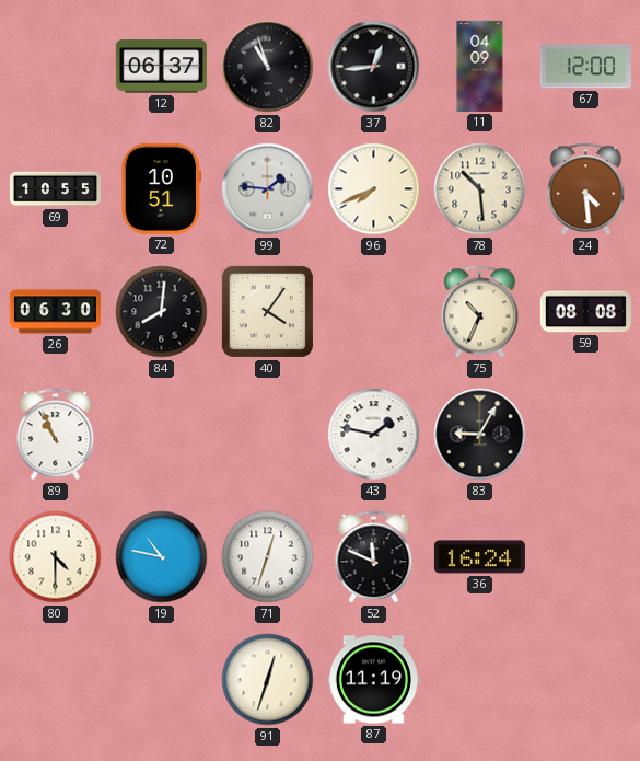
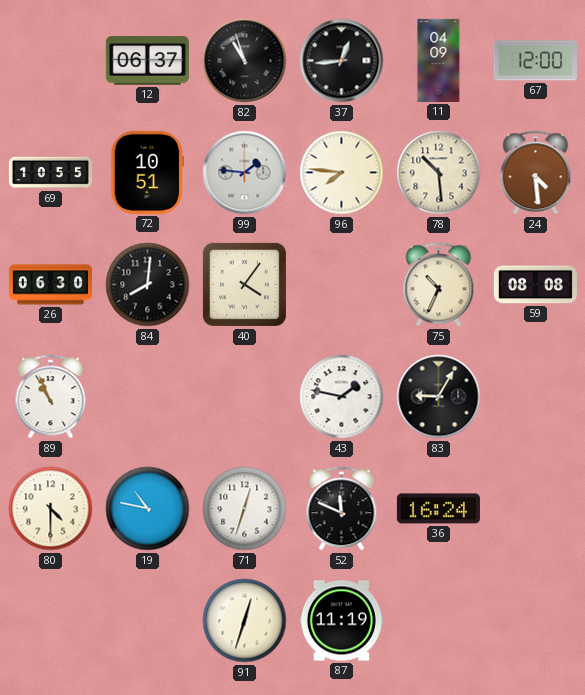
96: 7:41 -> 7:46
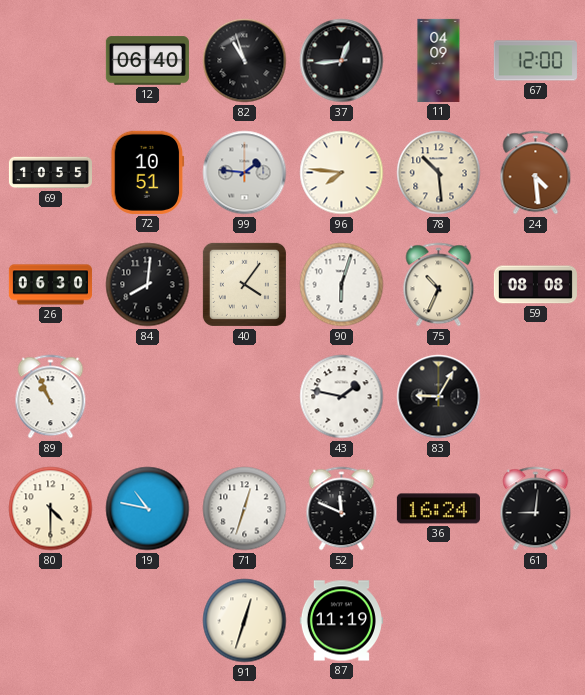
12: 06:37 -> 06:40
90: none -> 6:03
61: none -> 9:01
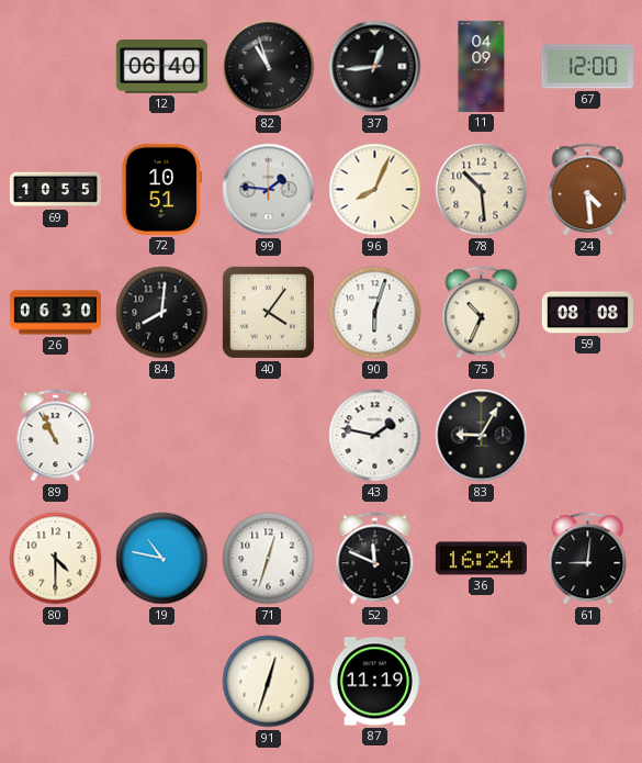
96: 7:46 -> 8:04
